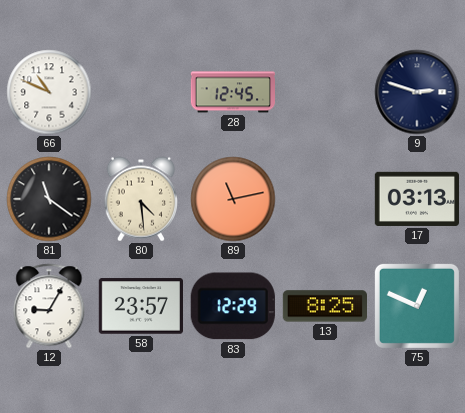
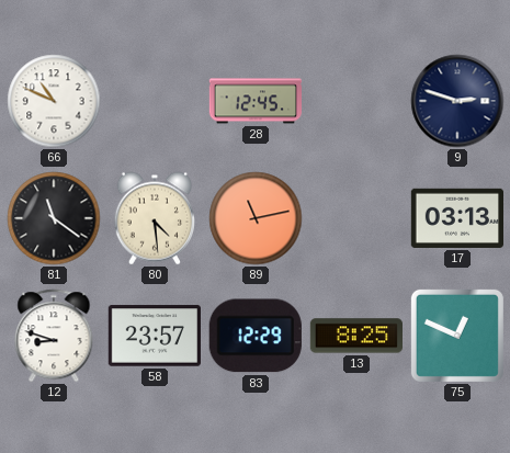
12: 9:05 -> 8:48
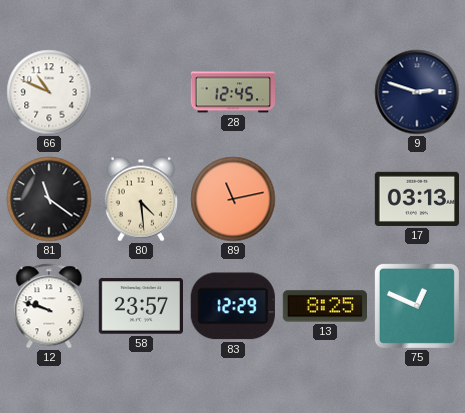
12: 8:48 -> 9:48
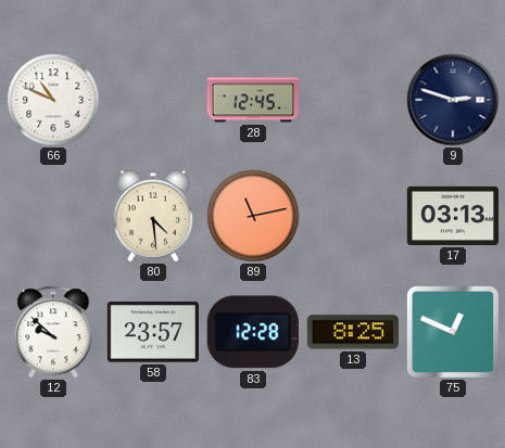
81: 11:21 -> none
12: 9:48 -> 9:52
83: 12:29 -> 12:28
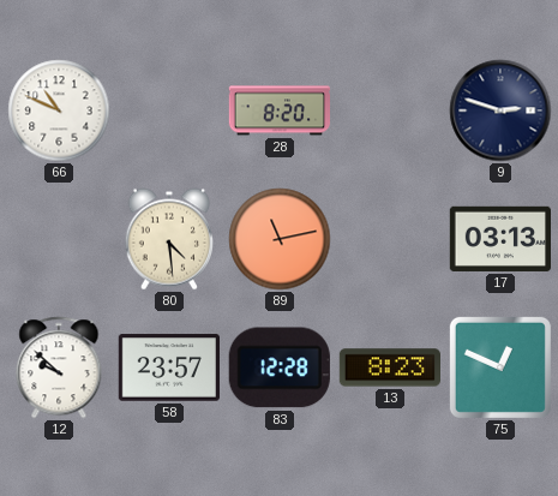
28: 12:45 -> 8:20
13: 8:25 -> 8:23
